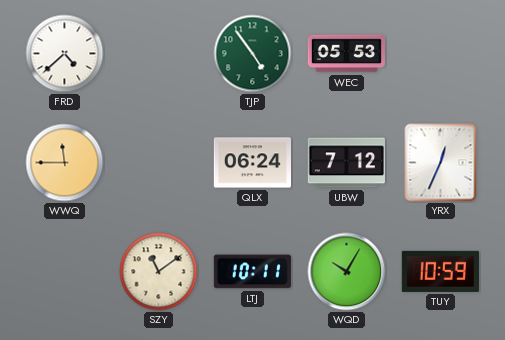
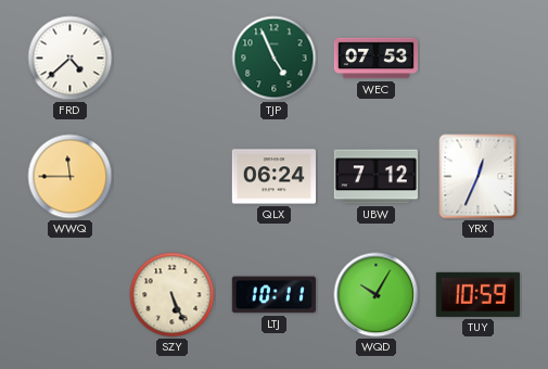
TJP: 4:54 -> 4:56
WEC: 05:53 -> 07:53
SZY: 11:09 -> 5:26
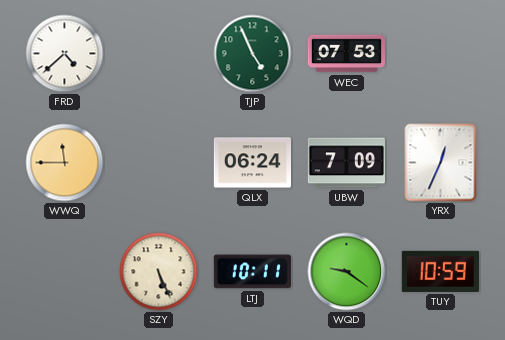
UBW: 7:12 -> 7:09
WQD: 10:05 -> 9:21
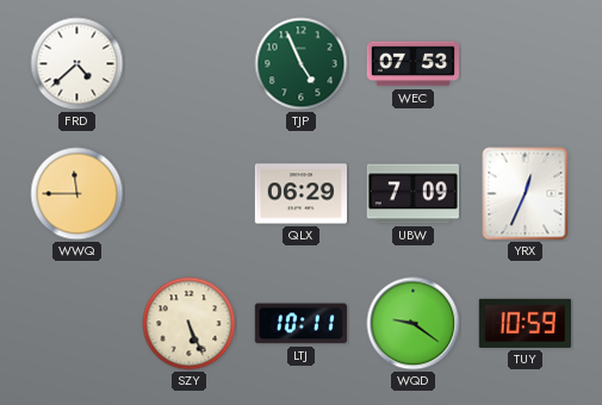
QLX: 06:24 -> 06:29
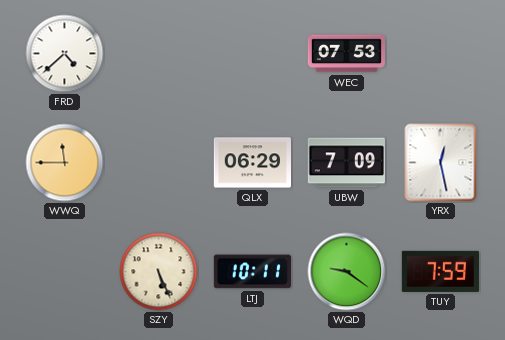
TJP: 4:56 -> none
YRX: 12:34 -> 12:28
TUY: 10:59 -> 7:59
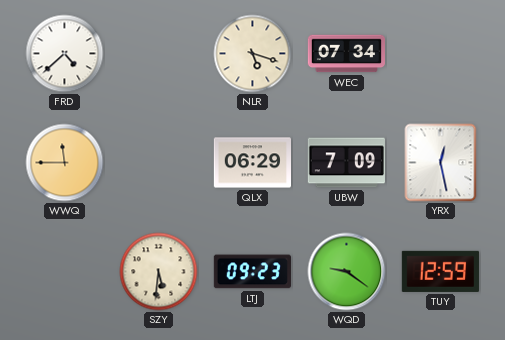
NLR: none -> 5:18
WEC: 07:53 -> 07:34
SZY: 5:26 -> 5:31
LTJ: 10:11 -> 09:23
TUY: 7:59 -> 12:59
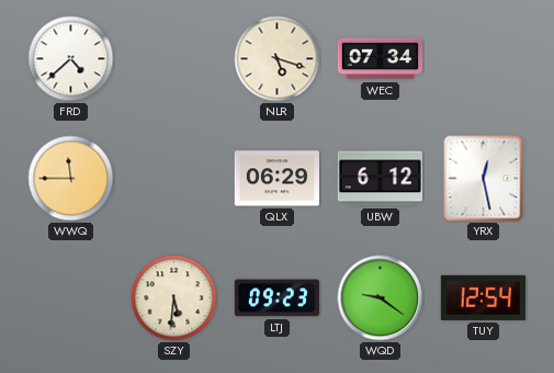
UBW: 7:09 -> 6:12
TUY: 12:59 -> 12:54
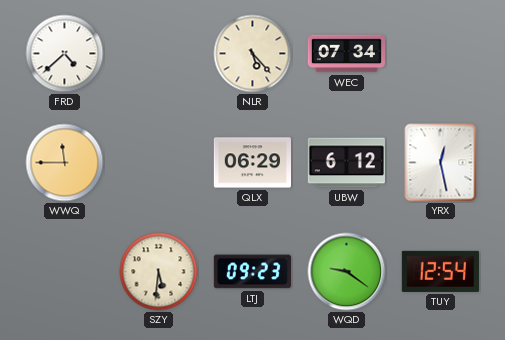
NLR: 5:18 -> 5:23
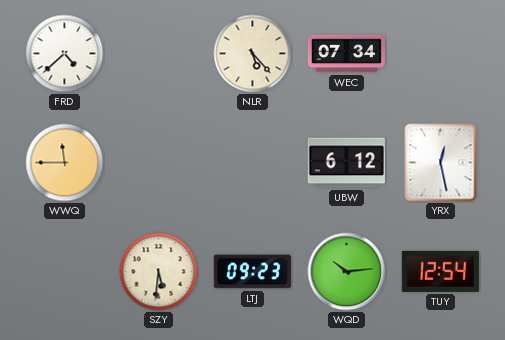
QLX: 06:29 -> none
WQD: 9:21 -> 10:14
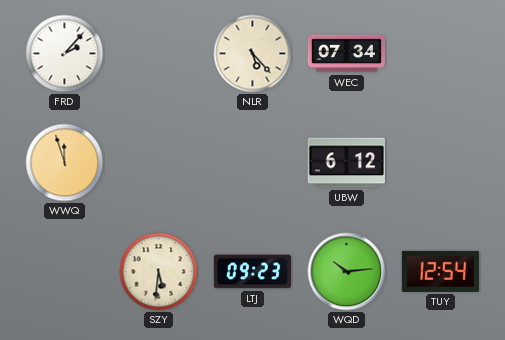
FRD: 4:38 -> 2:07
WWQ: 11:45 -> 11:57
YRX: 12:28 -> none
